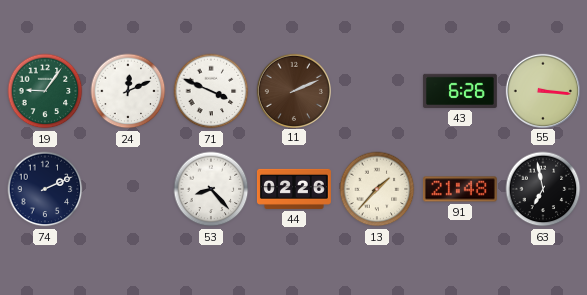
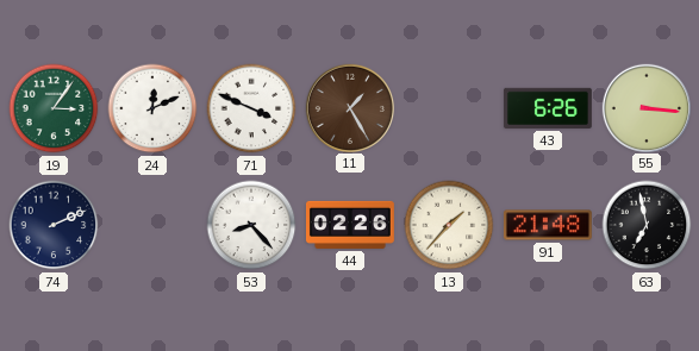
19: 9:06 -> 3:06
11: 2:11 -> 1:25
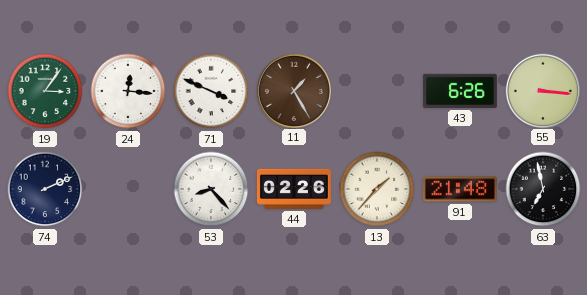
24: 12:11 -> 12:16
